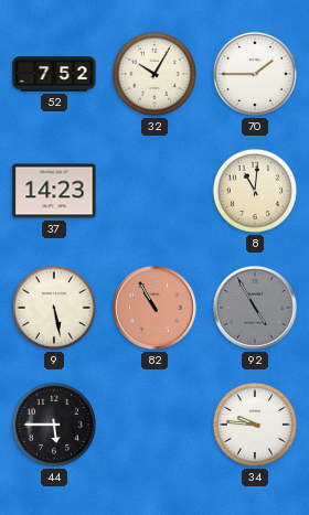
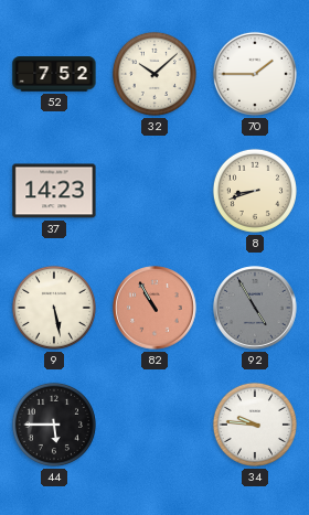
32: 10:05 -> 10:08
8: 11:01 -> 8:42
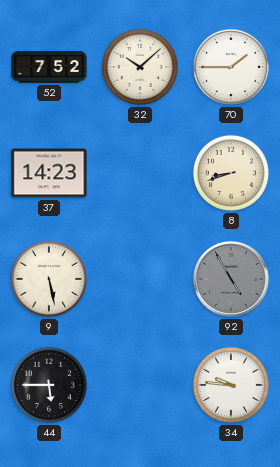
82: 10:55 -> none
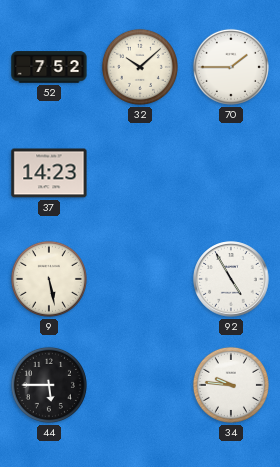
8: 8:42 -> none
92 dial: grey -> white
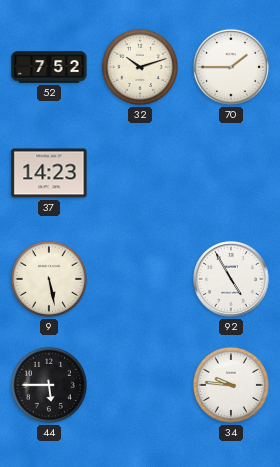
32: 10:08 -> 10:12
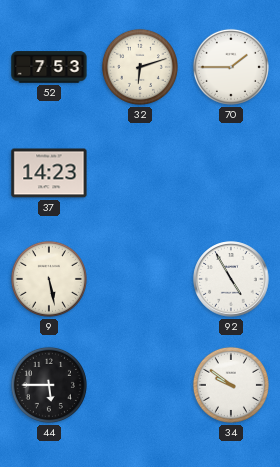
52: 7:52 -> 7:53
32: 10:12 -> 6:12
34: 9:46 -> 9:51
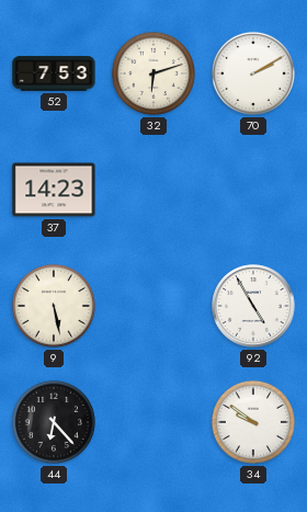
70: 1:45 -> 2:10
44: 5:45 -> 6:23
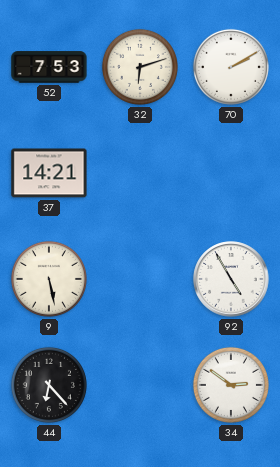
37: 14:23 -> 14:21
34: 9:51 -> 2:51
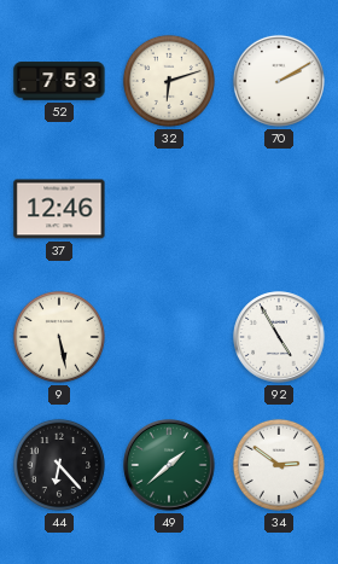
37: 14:21 -> 12:46
49: none -> 1:38
